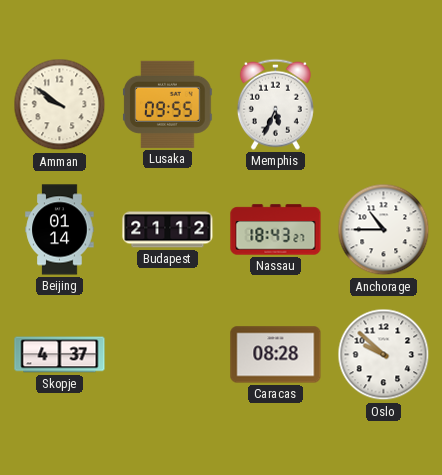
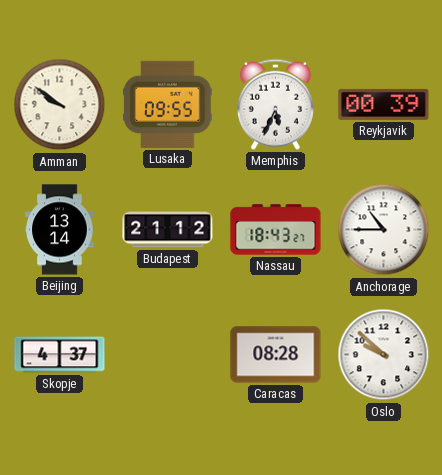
Reykjavik: none -> 00:39
Beijing: 01:14 -> 13:14
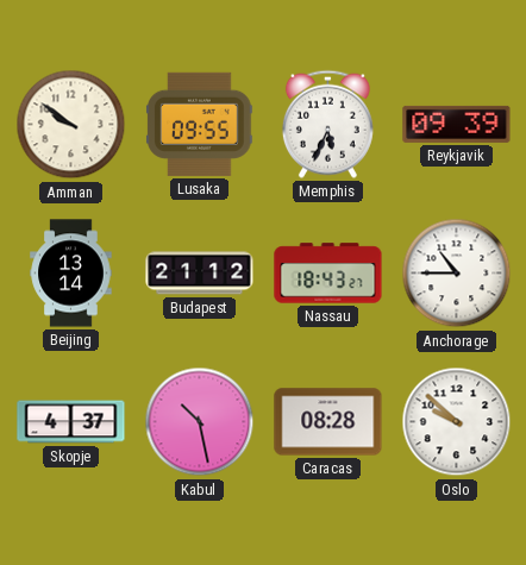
Reykjavik: 00:39 -> 09:39
Kabul: none -> 10:28
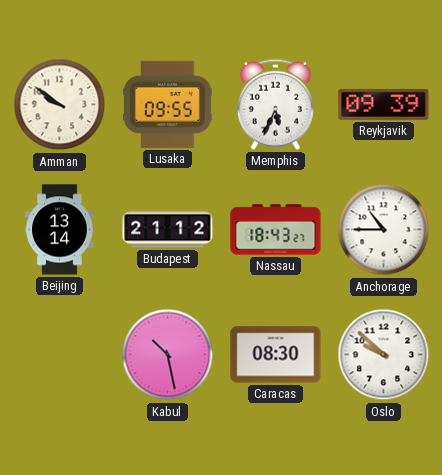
Skopje: 4:37 -> none
Caracas: 08:28 -> 08:30
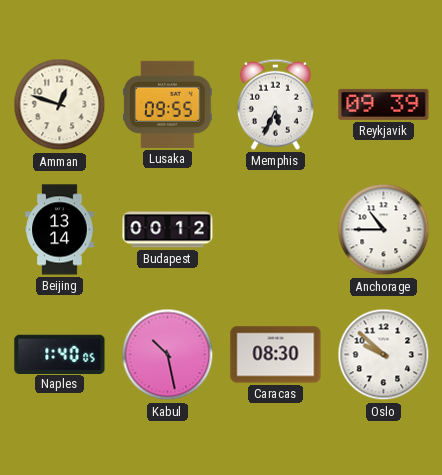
Amman: 9:51 -> 12:48
Budapest: 21:12 -> 00:12
Nassau: 18:43 -> none
Naples: none -> 1:40
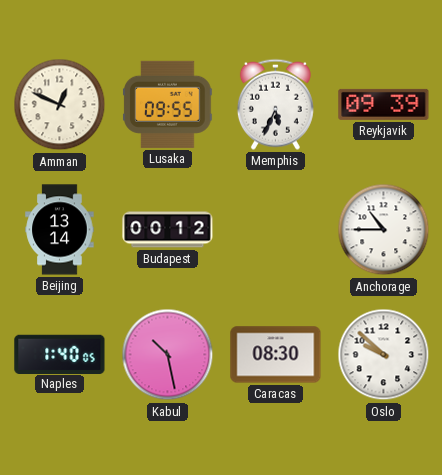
Amman: 12:48 -> 12:49
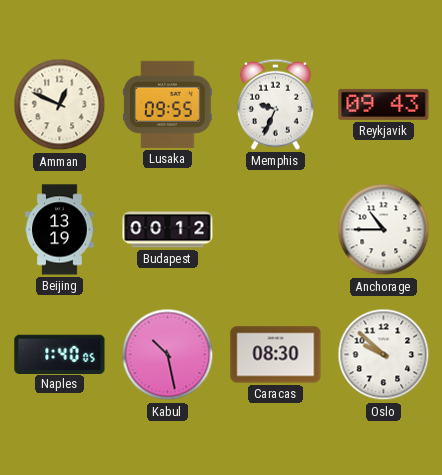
Memphis: 5:34 -> 9:34
Reykjavik: 09:39 -> 09:43
Beijing: 13:14 -> 13:19
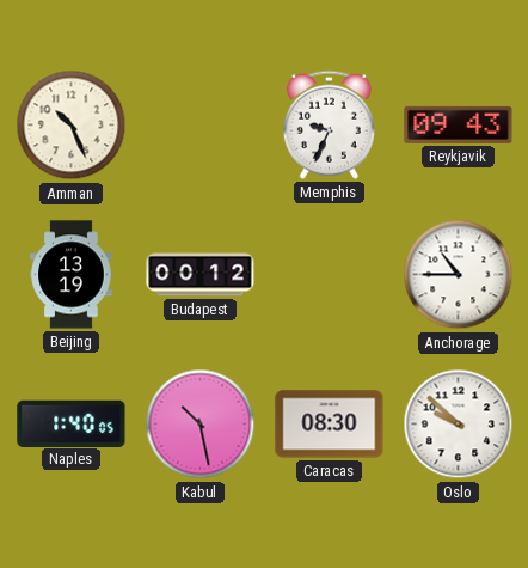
Amman: 12:49 -> 10:26
Lusaka: 09:55 -> none
